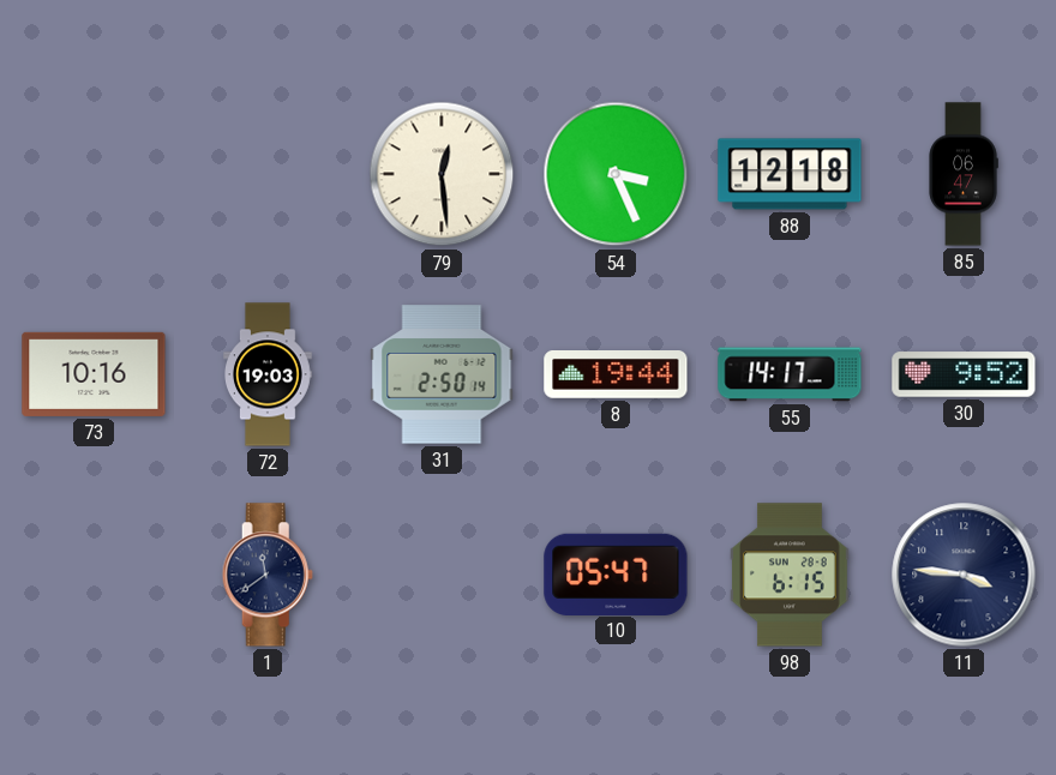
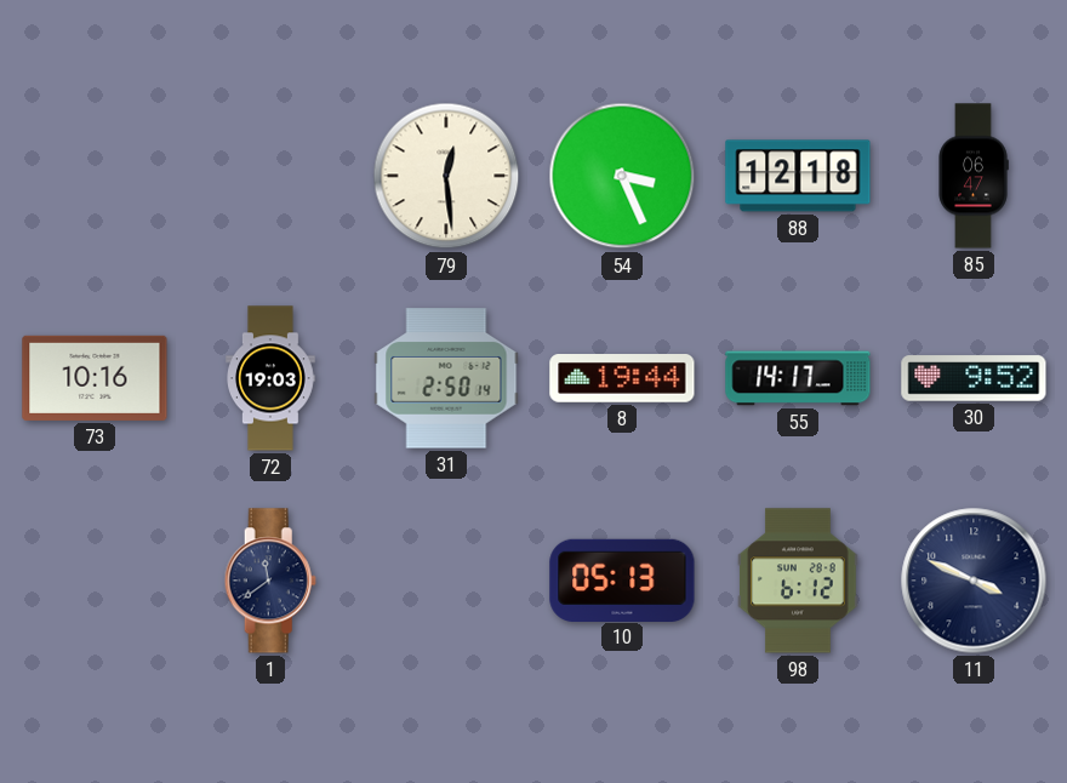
10: 05:47 -> 05:13
98: 6:15 -> 6:12
11: 3:46 -> 3:49
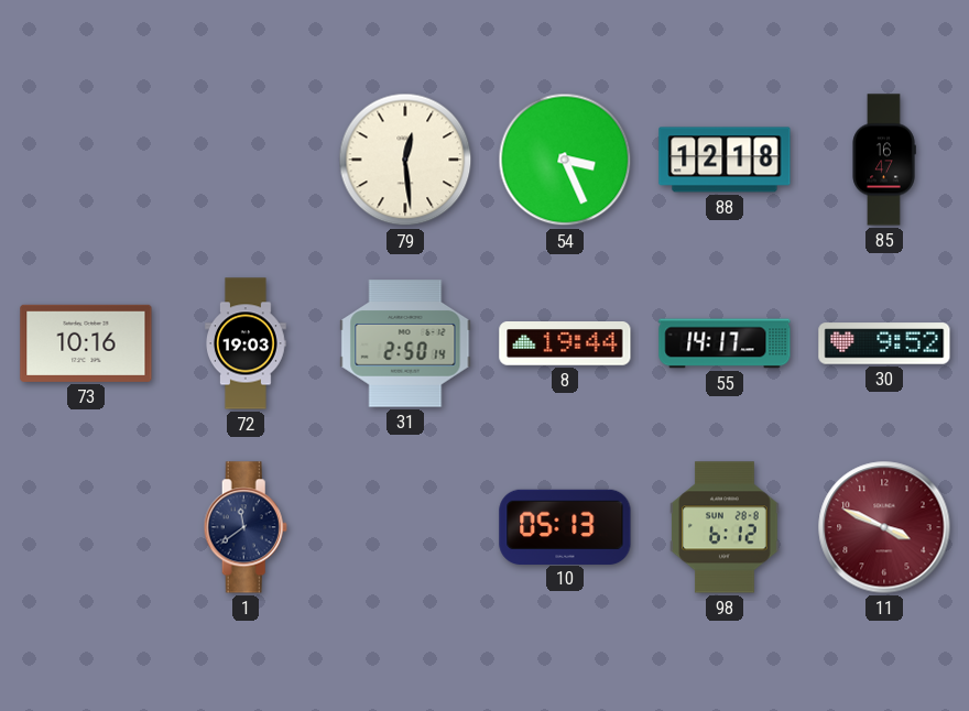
85: 06:47 -> 16:47
11 dial: navy -> burgundy
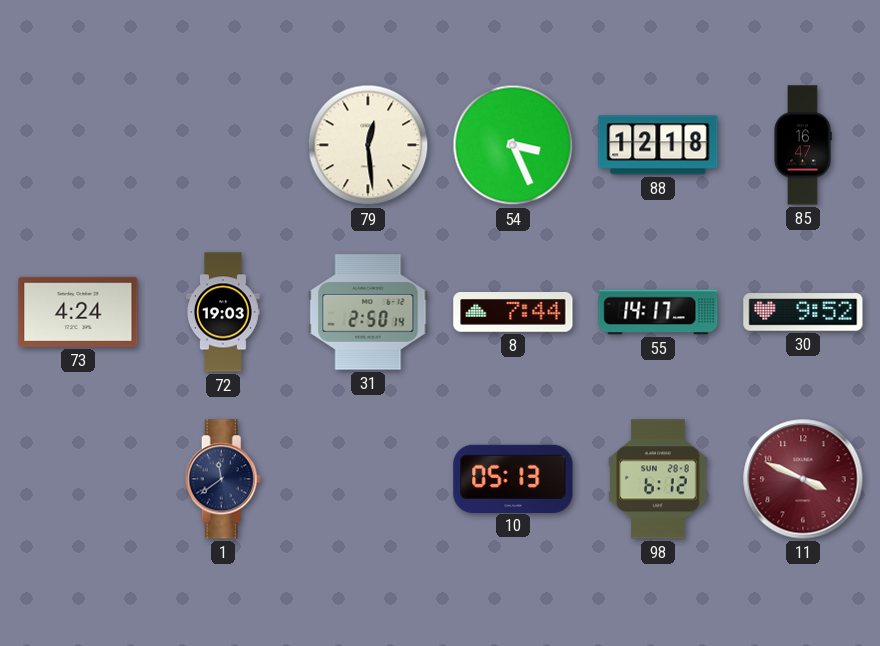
73: 10:16 -> 4:24
8: 19:44 -> 7:44
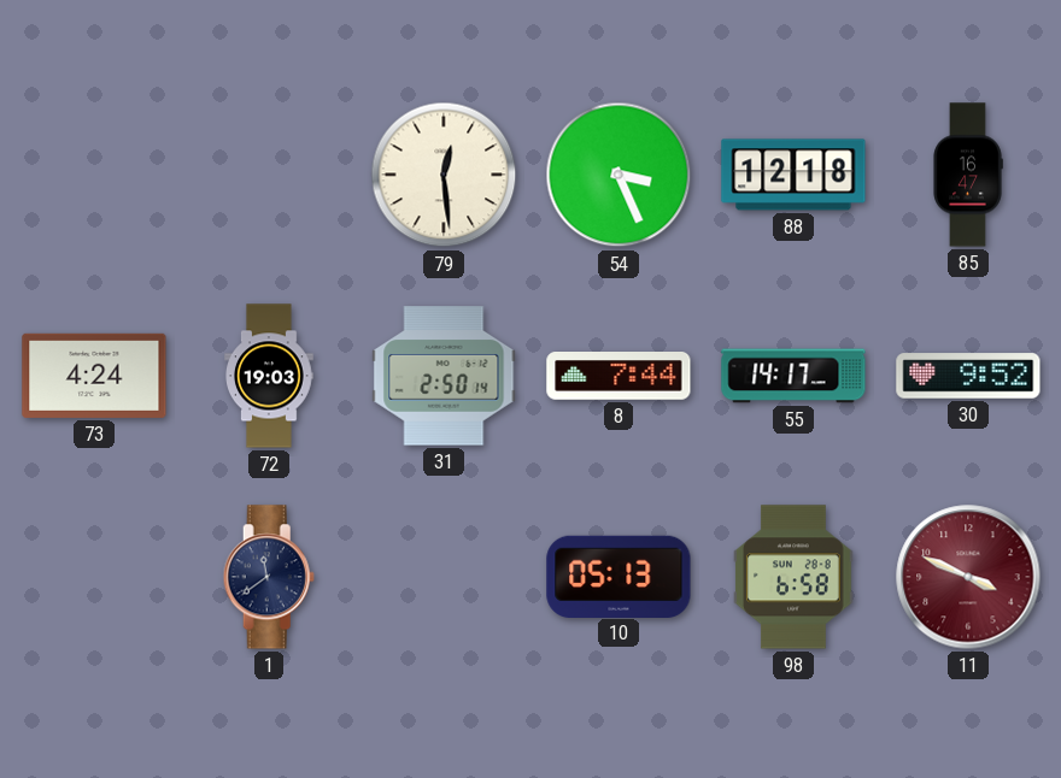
98: 6:12 -> 6:58
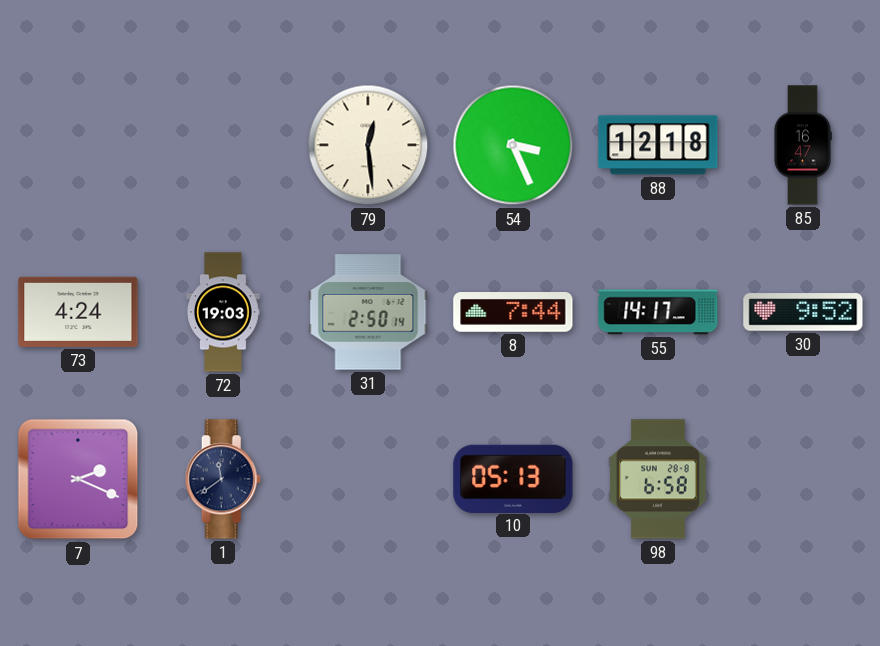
7: none -> 2:19
11: 3:49 -> none
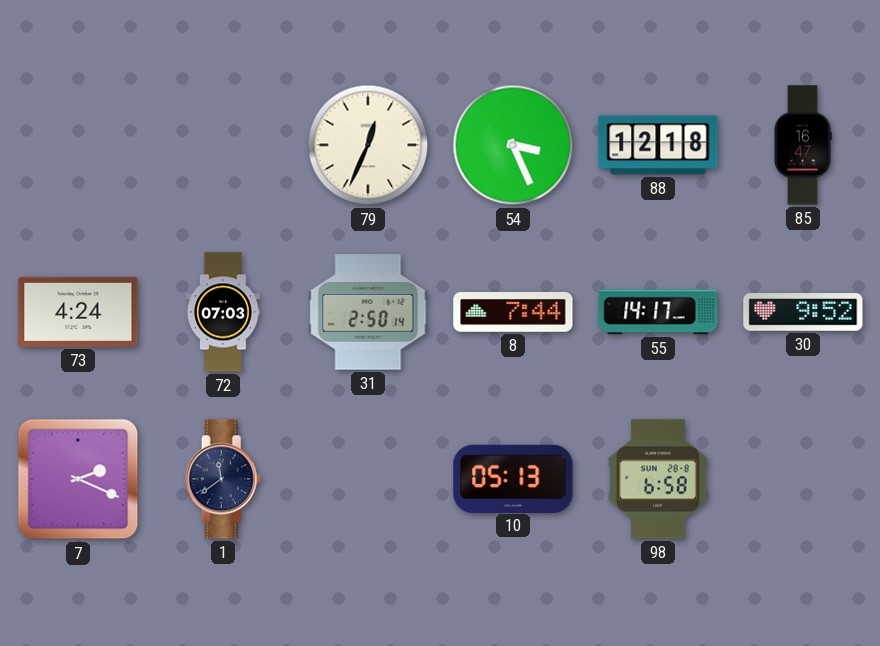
79: 12:29 -> 12:34
72: 19:03 -> 07:03
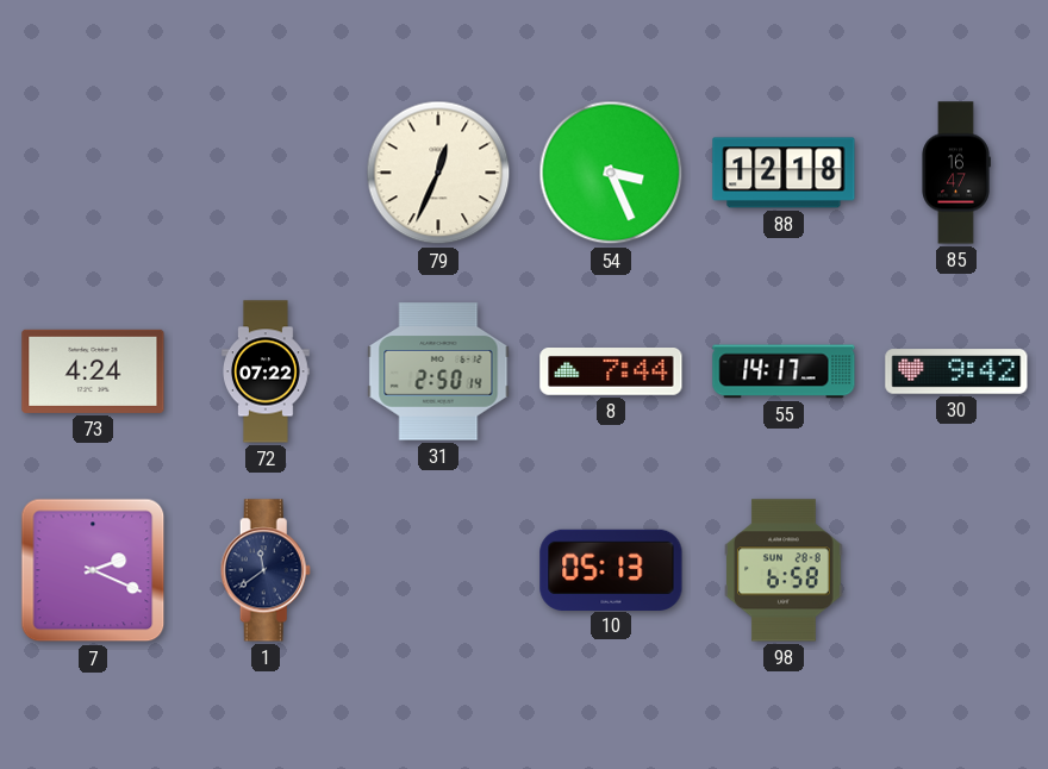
72: 07:03 -> 07:22
30: 9:52 -> 9:42
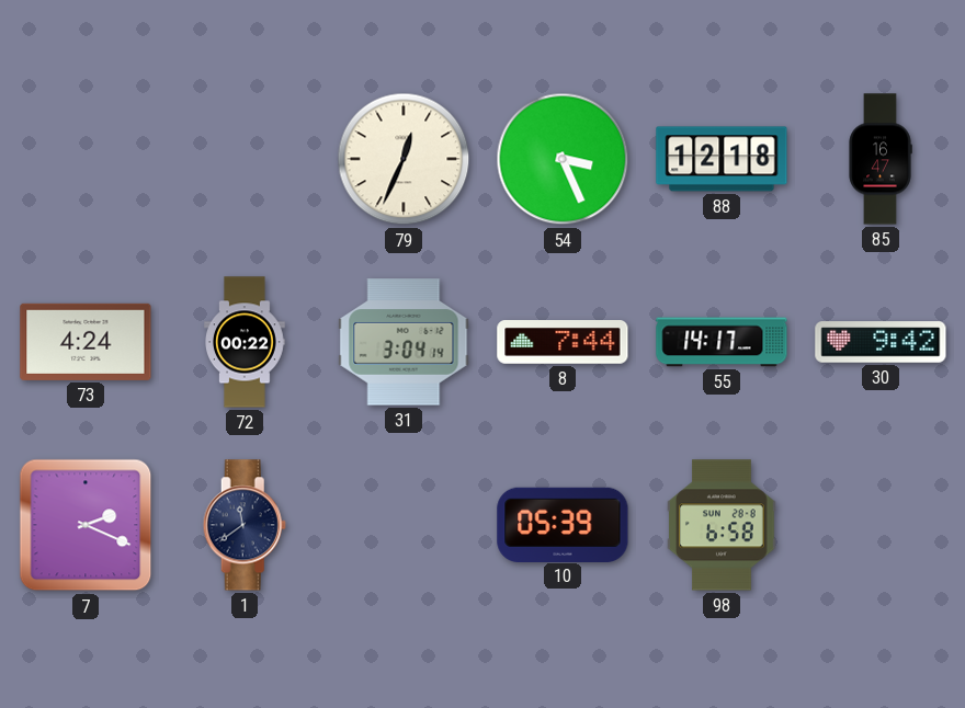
72: 07:22 -> 00:22
31: 2:50 -> 3:04
10: 05:13 -> 05:39
